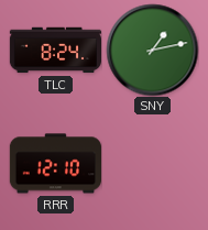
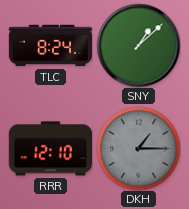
SNY: 1:13 -> 1:08
DKH: none -> 1:15
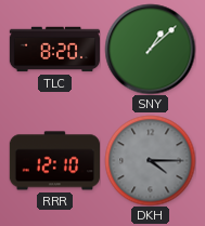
TLC: 8:24 -> 8:20
DKH: 1:15 -> 4:15
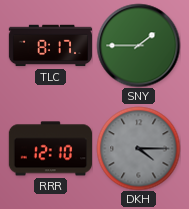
TLC: 8:20 -> 8:17
SNY: 1:08 -> 1:45
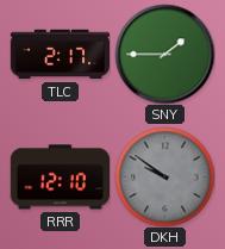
TLC: 8:17 -> 2:17
DKH: 4:15 -> 9:51
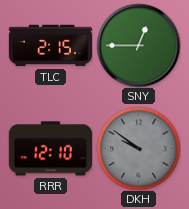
TLC: 2:17 -> 2:15
SNY: 1:45 -> 12:45
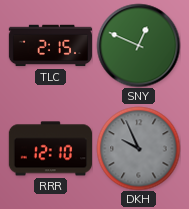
SNY: 12:45 -> 12:49
DKH: 9:51 -> 9:56
